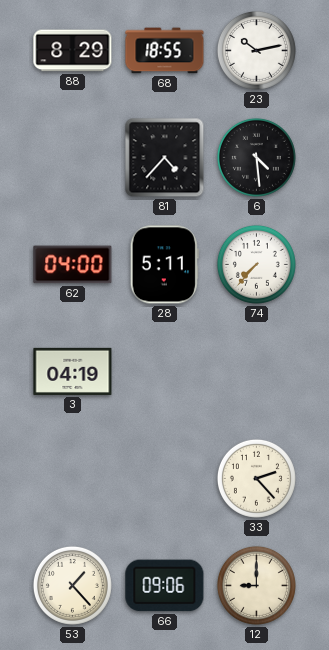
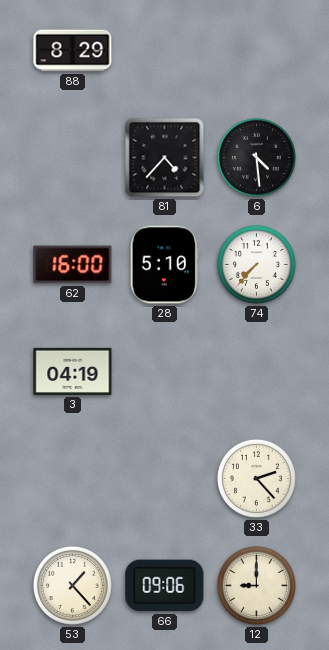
68: 18:55 -> none
23: 10:13 -> none
62: 04:00 -> 16:00
28: 5:11 -> 5:10
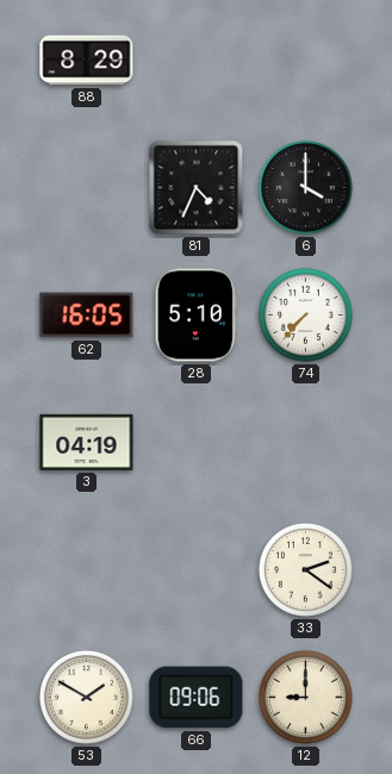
81: 4:37 -> 4:34
6: 4:29 -> 4:00
62: 16:00 -> 16:05
33: 2:23 -> 2:21
53: 1:23 -> 1:50
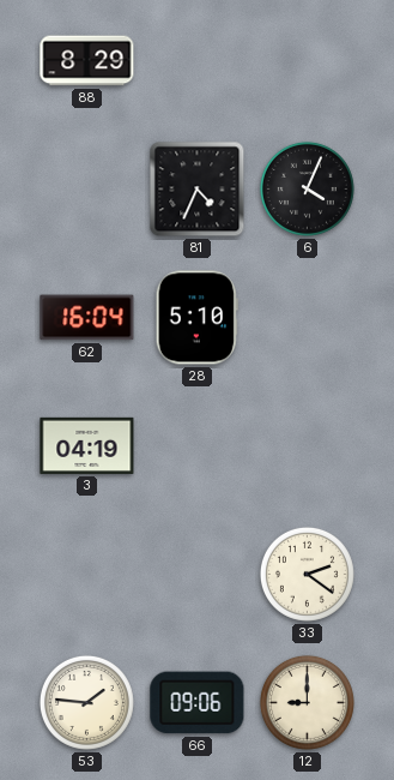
6: 4:00 -> 4:04
62: 16:05 -> 16:04
74: 7:37 -> none
53: 1:50 -> 1:46
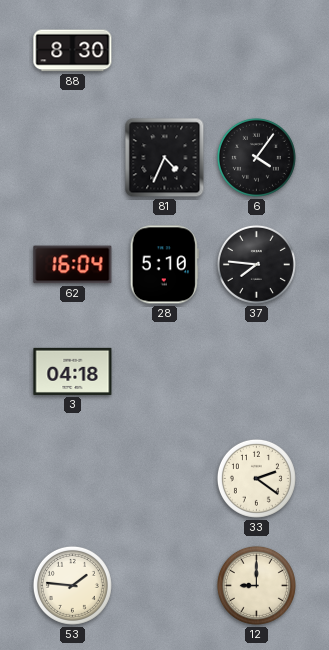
88: 8:29 -> 8:30
6: 4:04 -> 4:06
37: none -> 7:46
3: 04:19 -> 04:18
66: 09:06 -> none
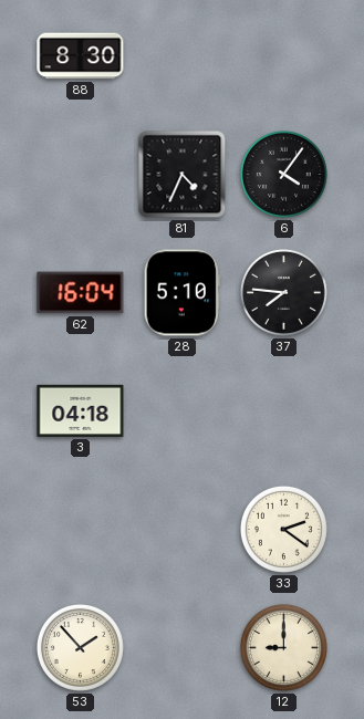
53: 1:46 -> 1:53
